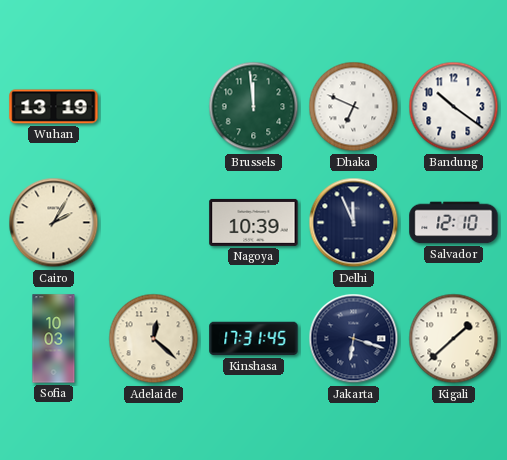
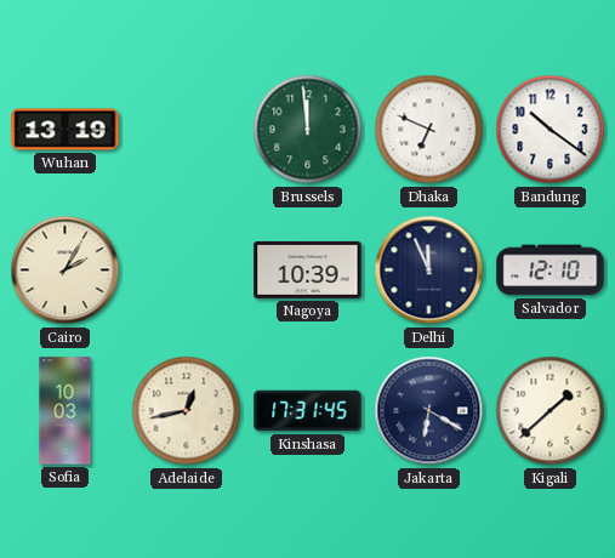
Adelaide: 12:22 -> 12:43
Jakarta: 6:18 -> 6:20
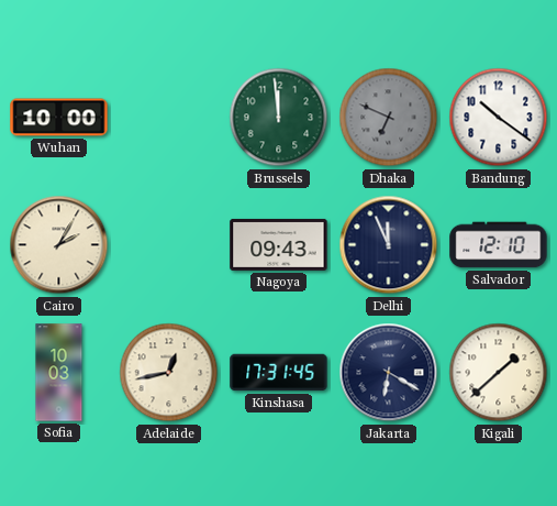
Wuhan: 13:19 -> 10:00
Dhaka dial: white -> grey
Nagoya: 10:39 -> 09:43
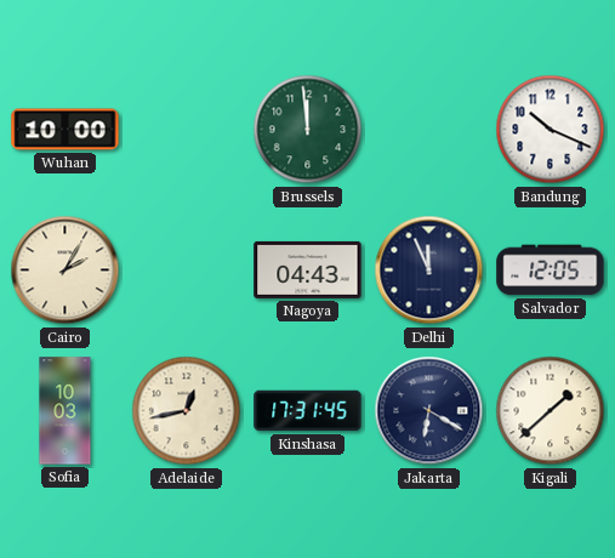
Dhaka: 6:49 -> none
Bandung: 10:21 -> 10:19
Nagoya: 09:43 -> 04:43
Salvador: 12:10 -> 12:05
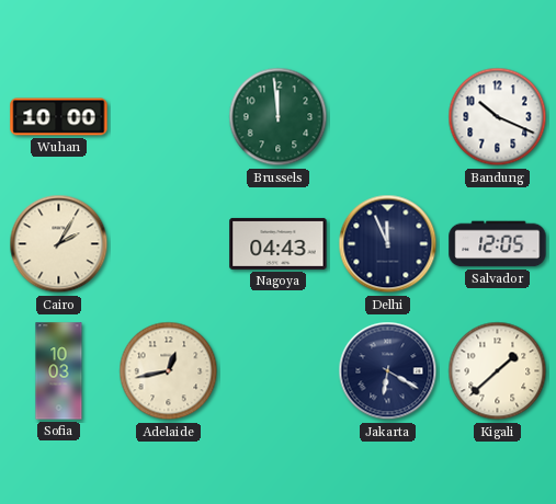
Kinshasa: 17:31 -> none
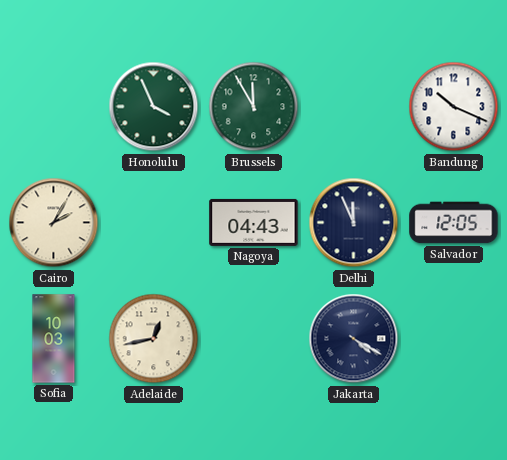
Wuhan: 10:00 -> none
Honolulu: none -> 3:56
Brussels: 11:59 -> 11:55
Jakarta: 6:20 -> 4:20
Kigali: 1:38 -> none
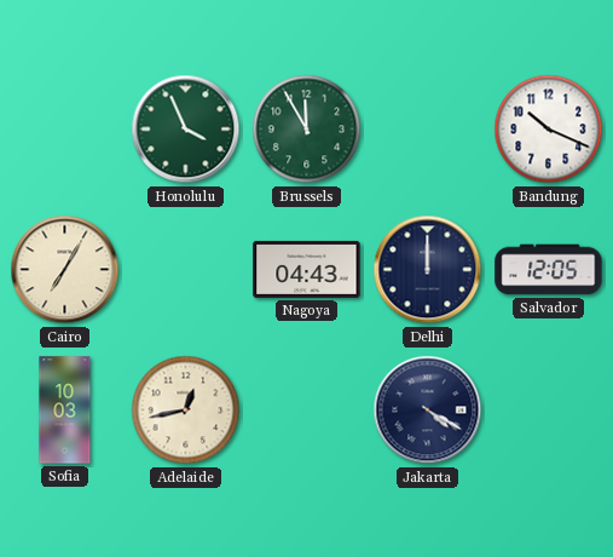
Cairo: 2:05 -> 7:05
Delhi: 11:56 -> 12:00
